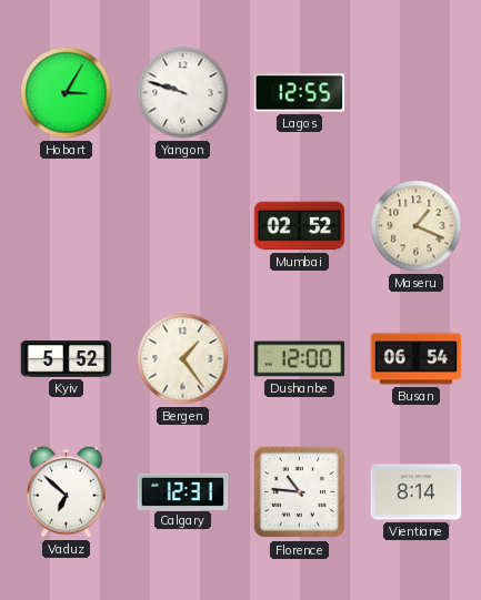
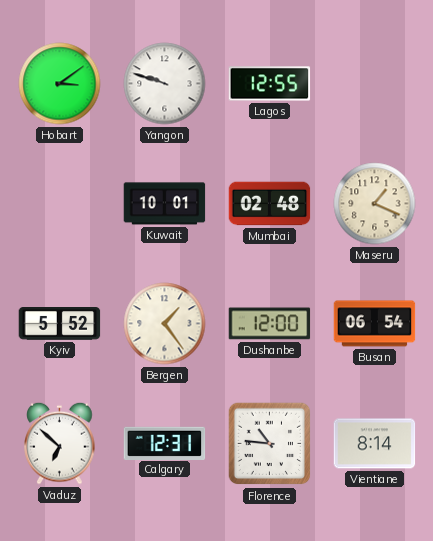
Hobart: 3:05 -> 3:09
Kuwait: none -> 10:01
Mumbai: 02:52 -> 02:48
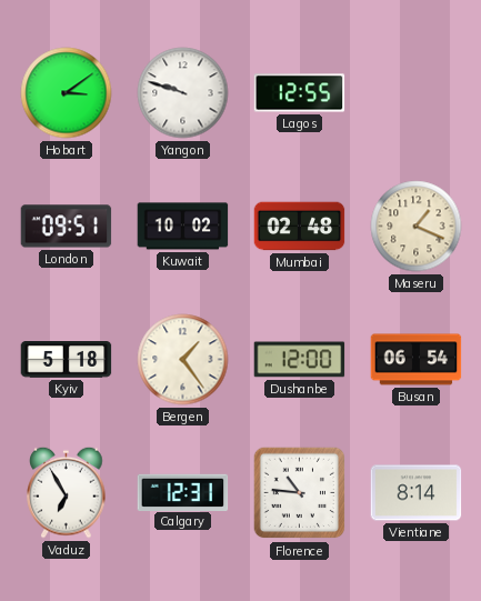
London: none -> 09:51
Kuwait: 10:01 -> 10:02
Kyiv: 5:52 -> 5:18
Vaduz: 6:52 -> 6:55
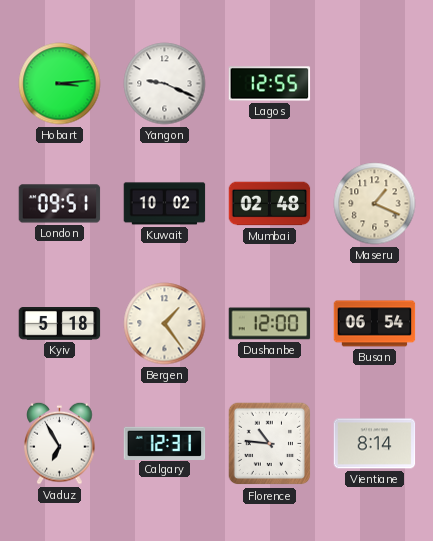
Hobart: 3:09 -> 3:14
Yangon: 9:48 -> 9:19
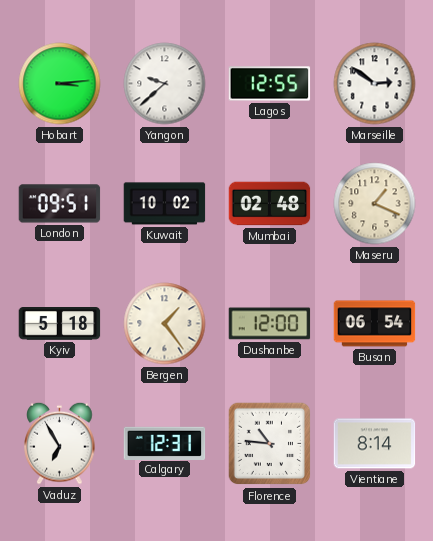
Yangon: 9:19 -> 9:38
Marseille: none -> 2:51
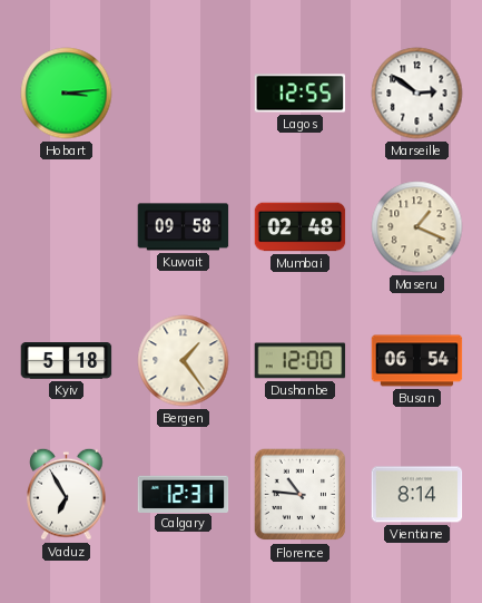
Yangon: 9:38 -> none
London: 09:51 -> none
Kuwait: 10:02 -> 09:58
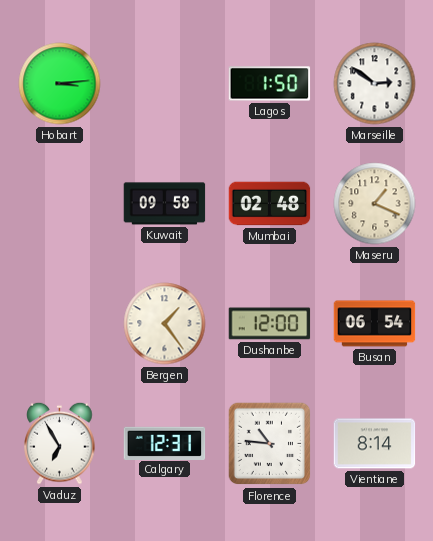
Lagos: 12:55 -> 1:50
Kyiv: 5:18 -> none
